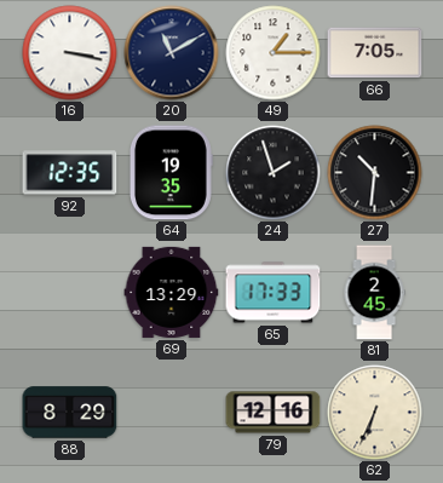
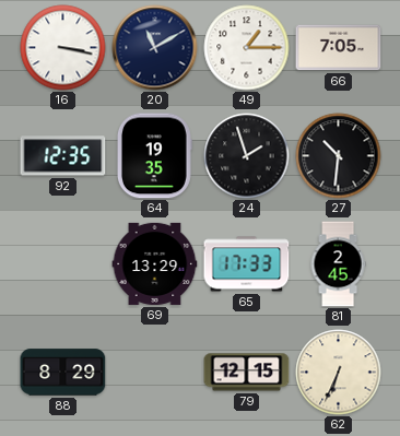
79: 12:16 -> 12:15
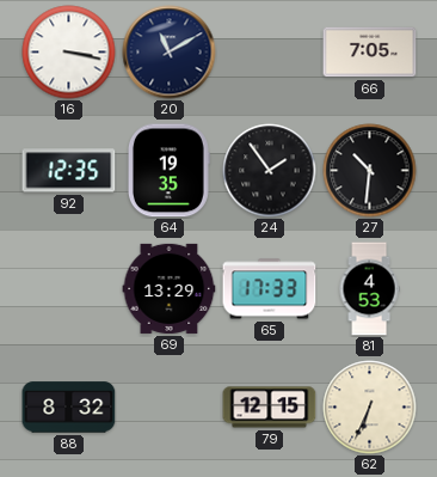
49: 1:15 -> none
24: 1:57 -> 1:54
81: 2:45 -> 4:53
88: 8:29 -> 8:32
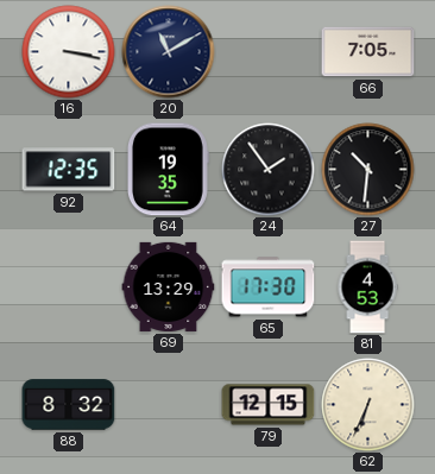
65: 17:33 -> 17:30
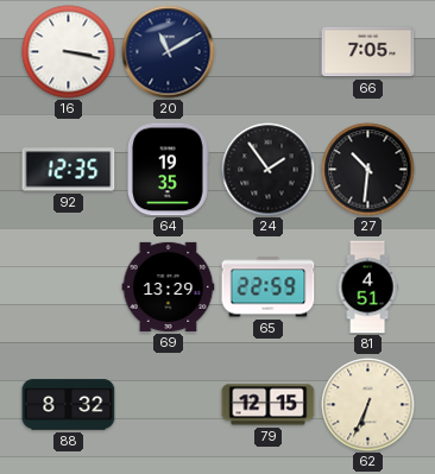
65: 17:30 -> 22:59
81: 4:53 -> 4:51
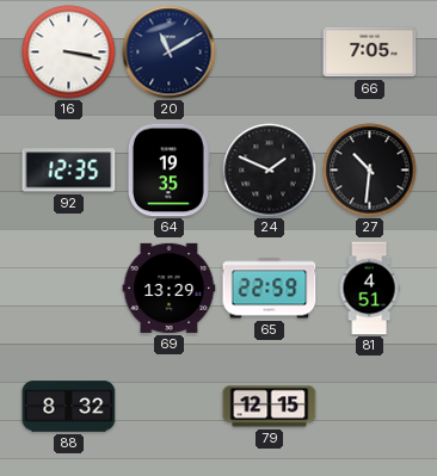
24: 1:54 -> 1:49
62: 6:34 -> none
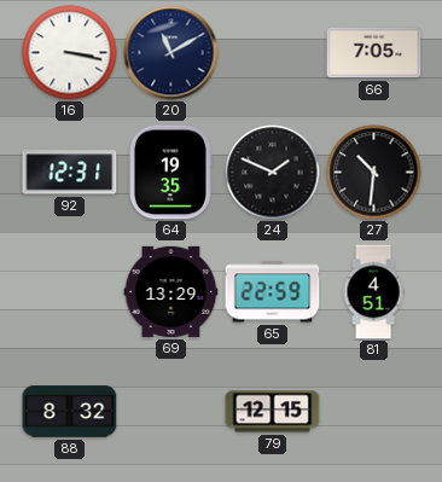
92: 12:35 -> 12:31
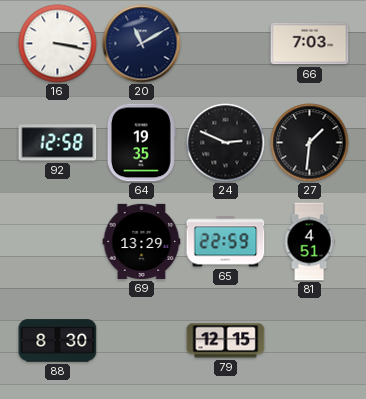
66: 7:05 -> 7:03
92: 12:31 -> 12:58
24: 1:49 -> 2:49
27: 10:31 -> 1:31
88: 8:32 -> 8:30
